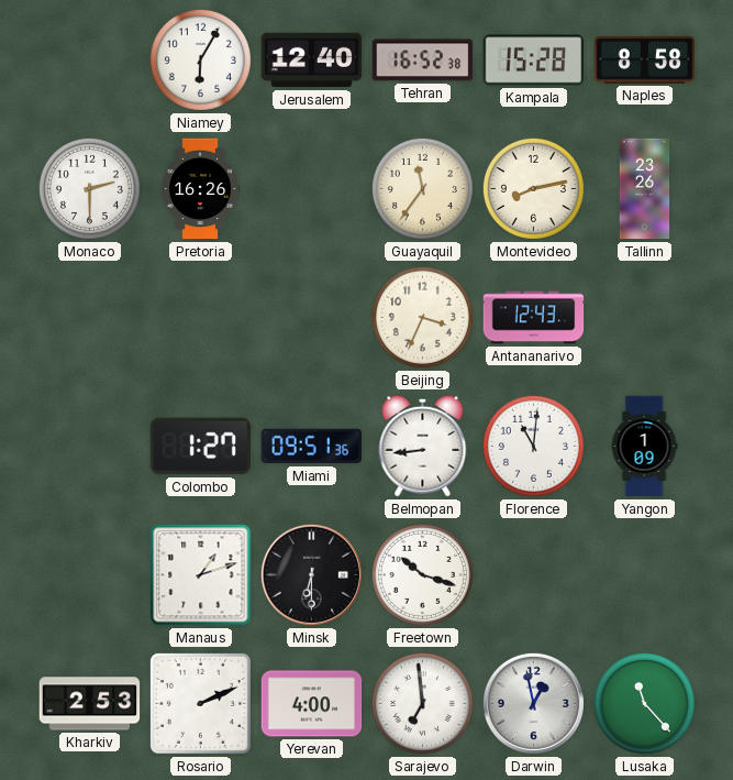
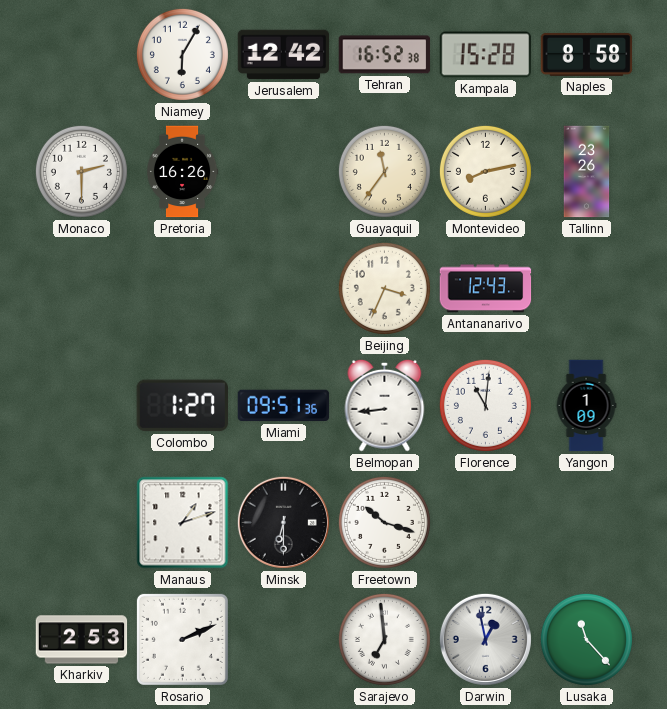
Jerusalem: 12:40 -> 12:42
Yerevan: 4:00 -> none
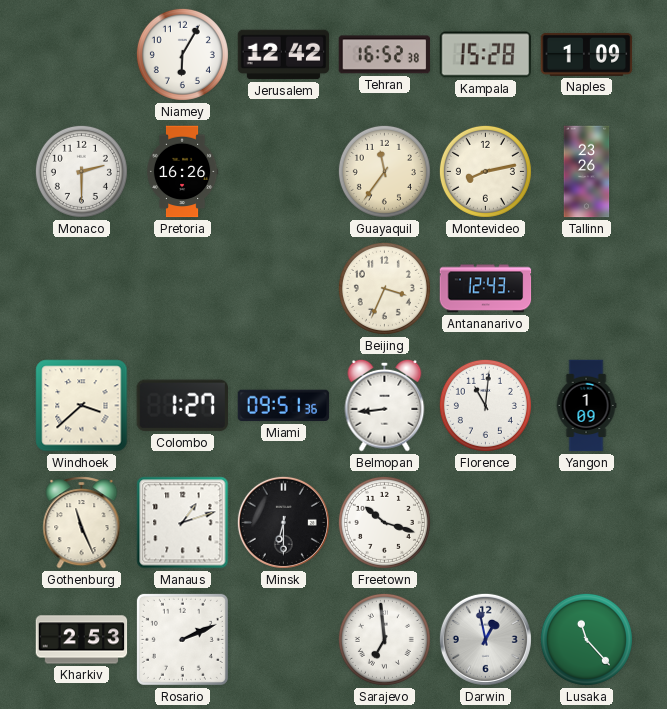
Naples: 8:58 -> 1:09
Windhoek: none -> 3:38
Gothenburg: none -> 11:26
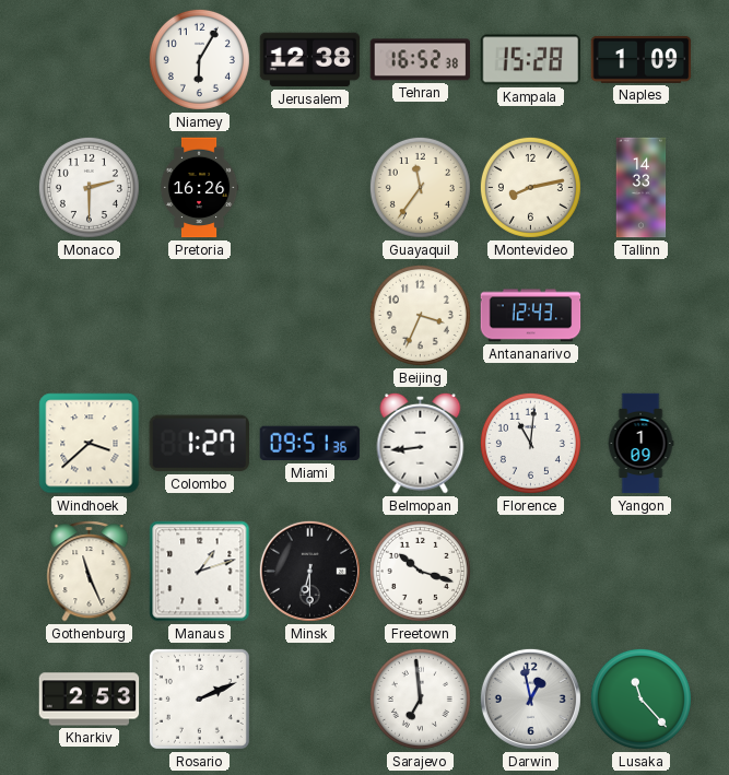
Jerusalem: 12:42 -> 12:38
Tallinn: 23:26 -> 14:33
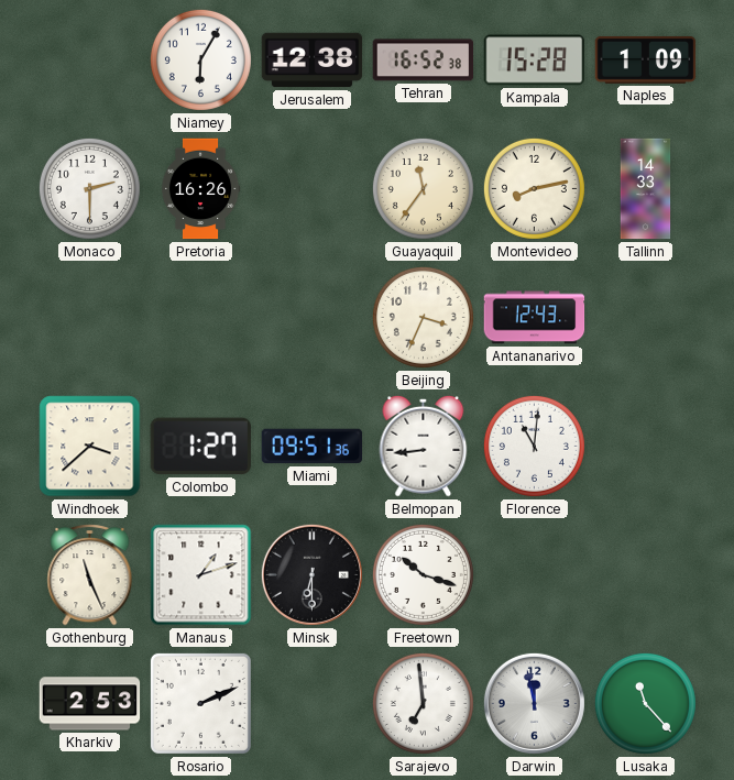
Yangon: 1:09 -> none
Darwin: 12:58 -> 11:58
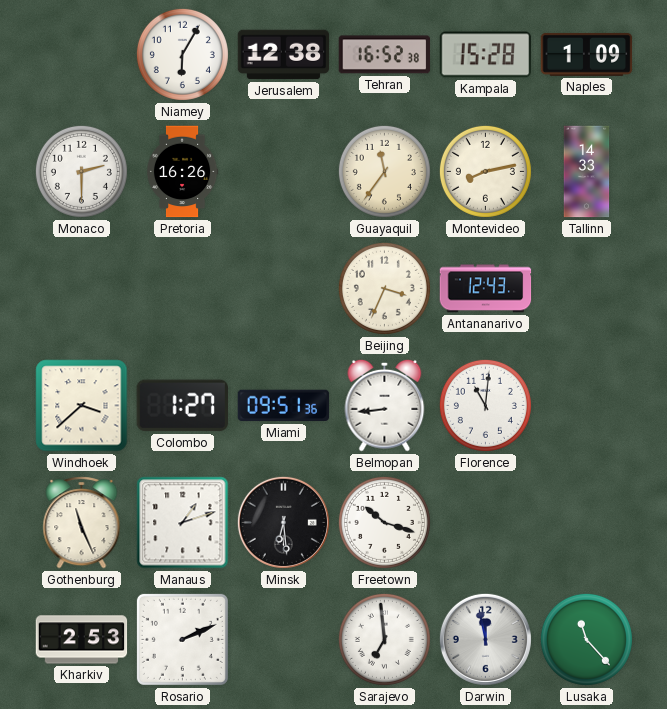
Minsk: 6:30 -> 6:29
